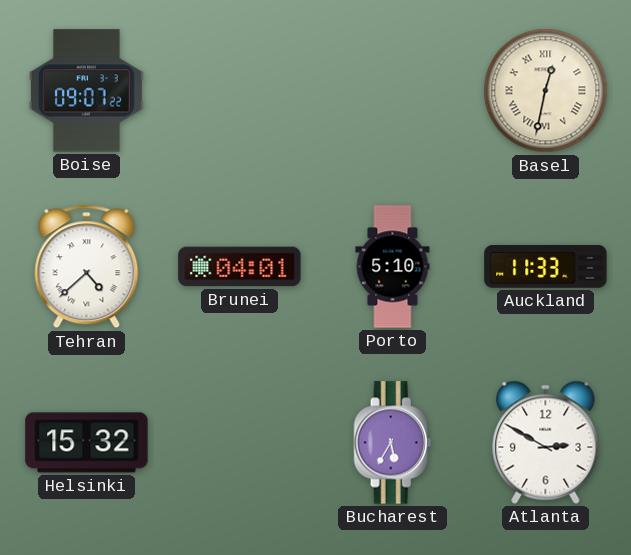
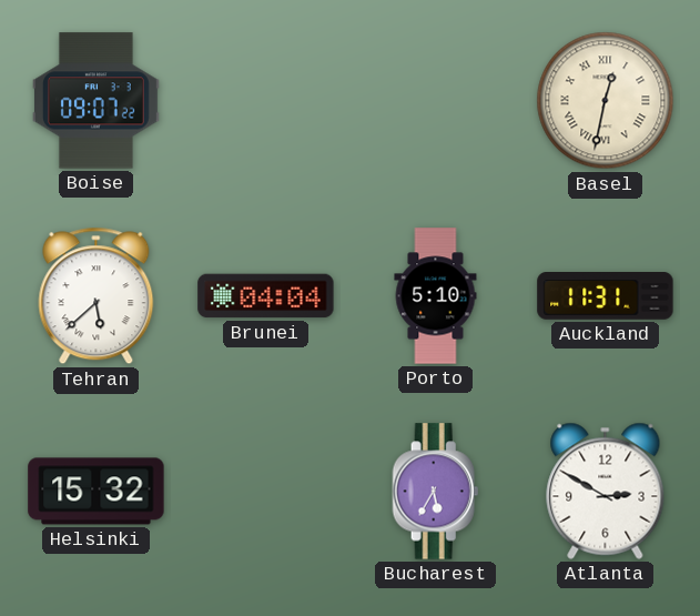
Tehran: 4:38 -> 5:38
Brunei: 04:01 -> 04:04
Auckland: 11:33 -> 11:31
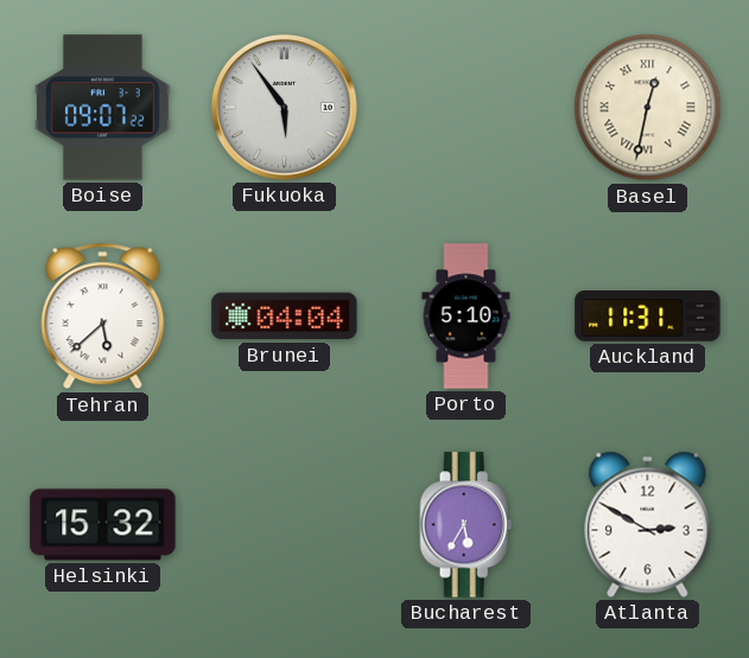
Fukuoka: none -> 5:54
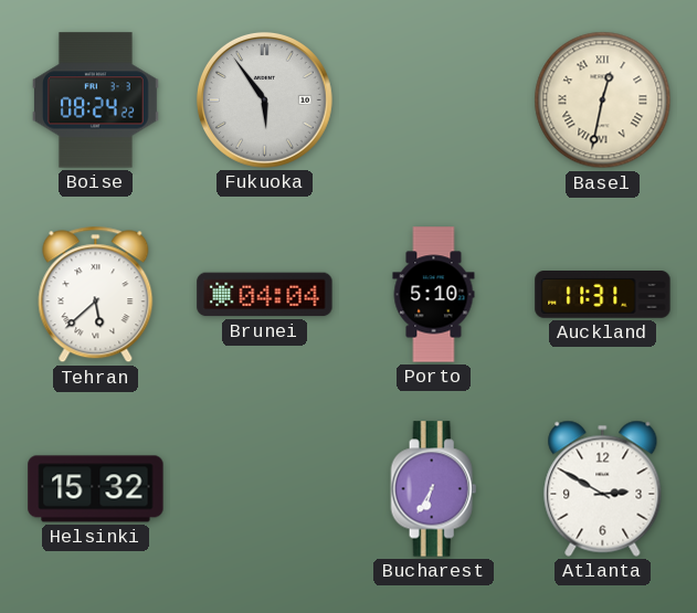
Boise: 09:07 -> 08:24
Bucharest: 5:35 -> 6:35
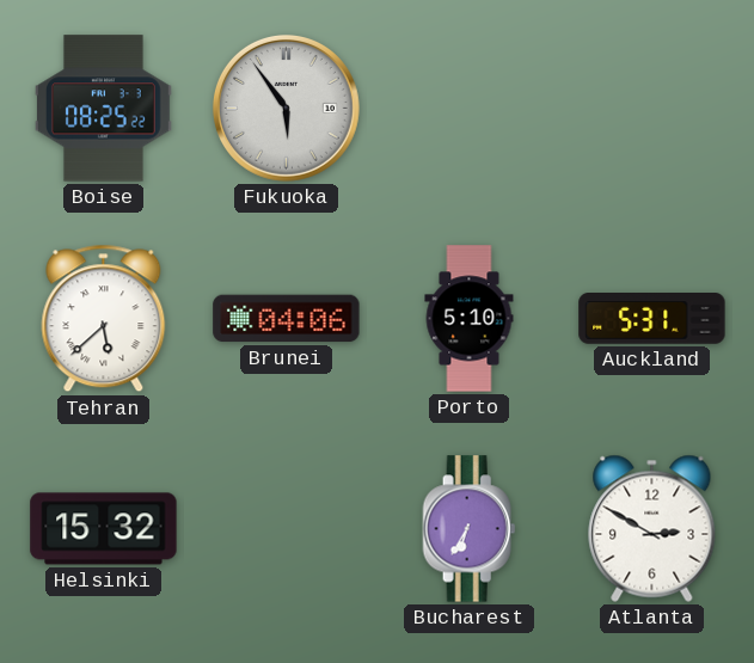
Boise: 08:24 -> 08:25
Basel: 12:32 -> none
Brunei: 04:04 -> 04:06
Auckland: 11:31 -> 5:31
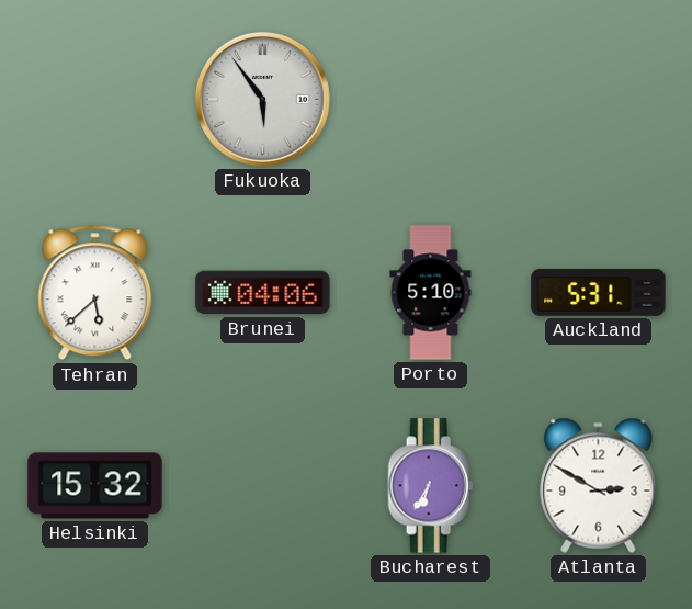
Boise: 08:25 -> none
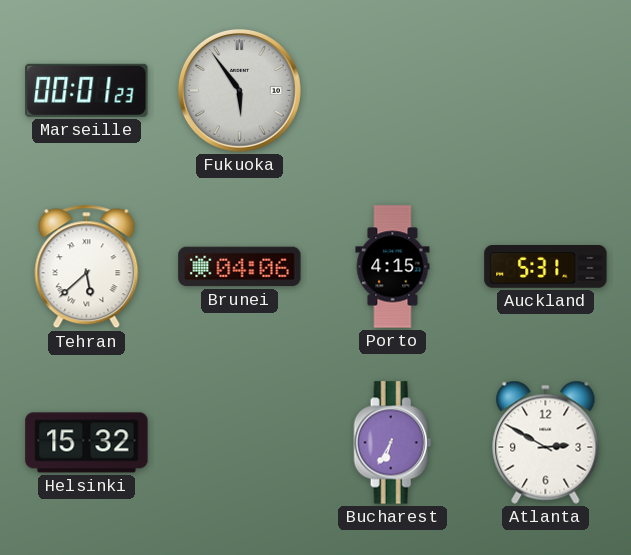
Marseille: none -> 00:01
Porto: 5:10 -> 4:15
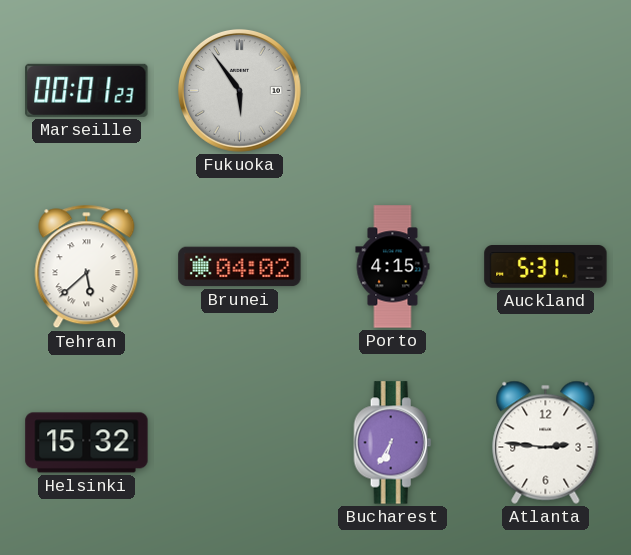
Brunei: 04:06 -> 04:02
Atlanta: 2:50 -> 2:46
